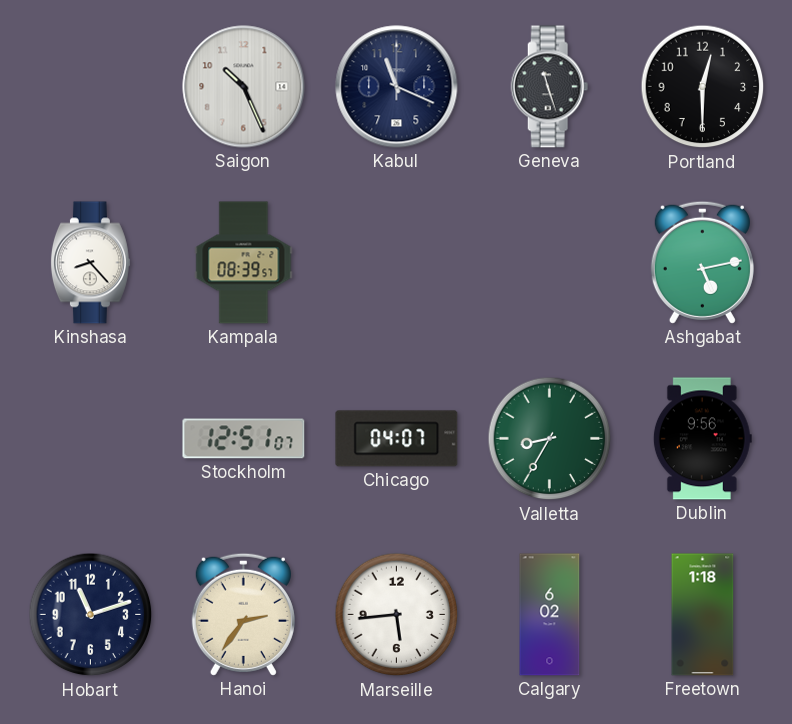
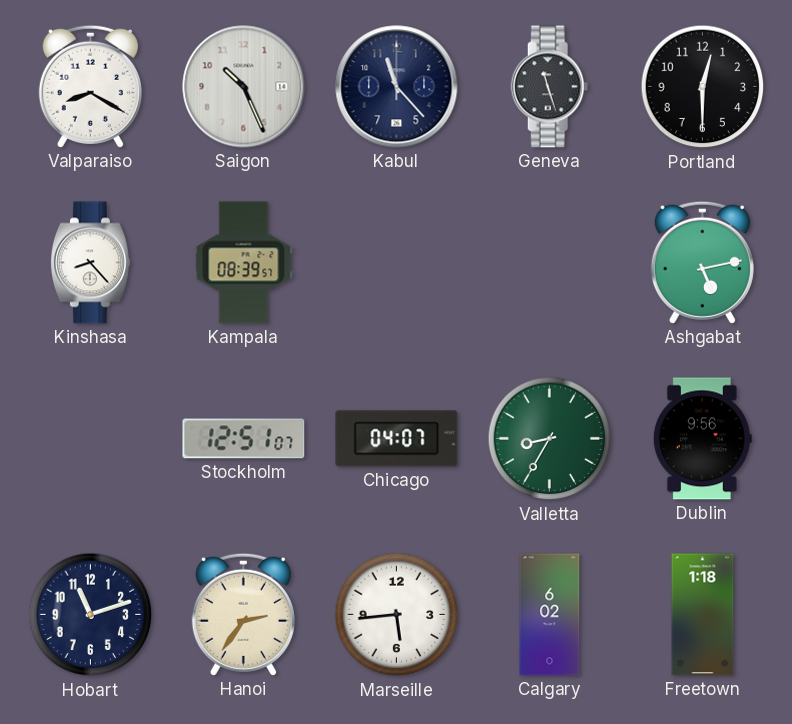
Valparaiso: none -> 8:20
Kabul: 11:19 -> 11:23
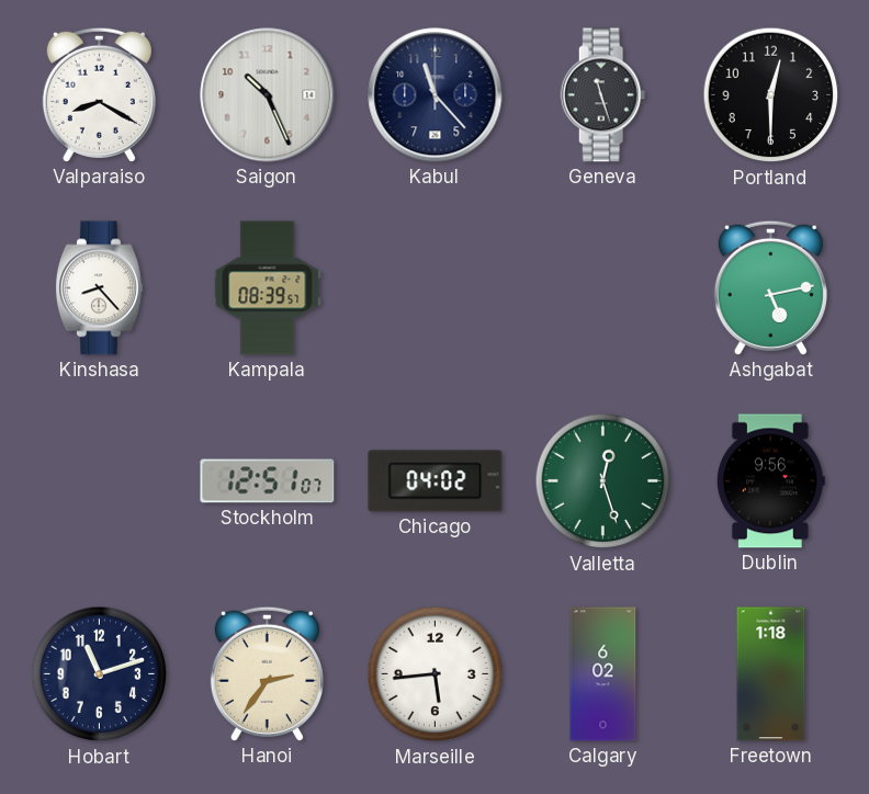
Chicago: 04:07 -> 04:02
Valletta: 8:35 -> 12:27
